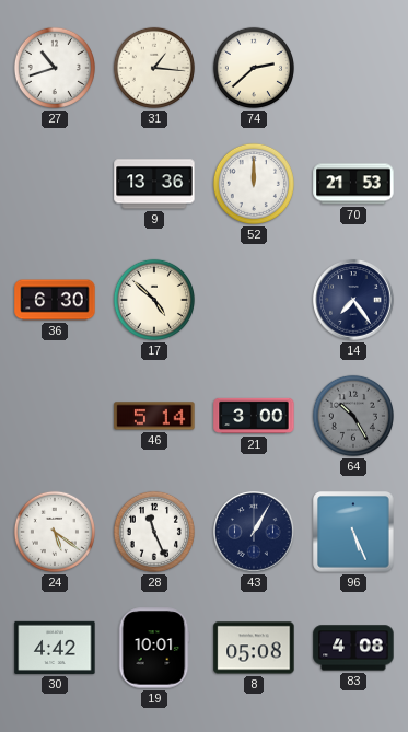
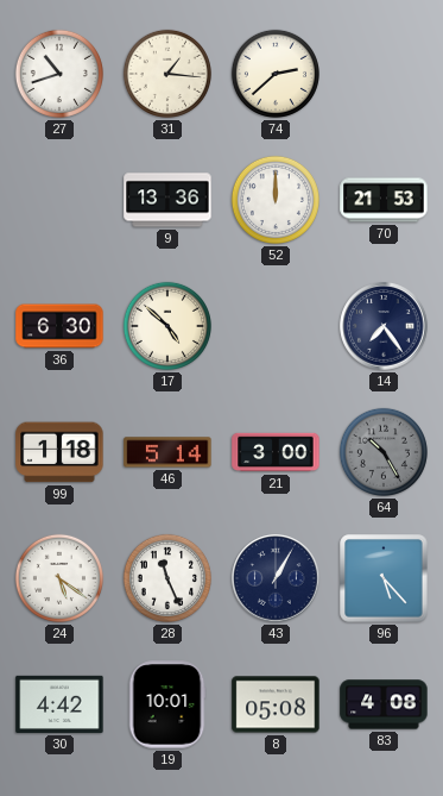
99: none -> 1:18
96: 5:26 -> 5:23
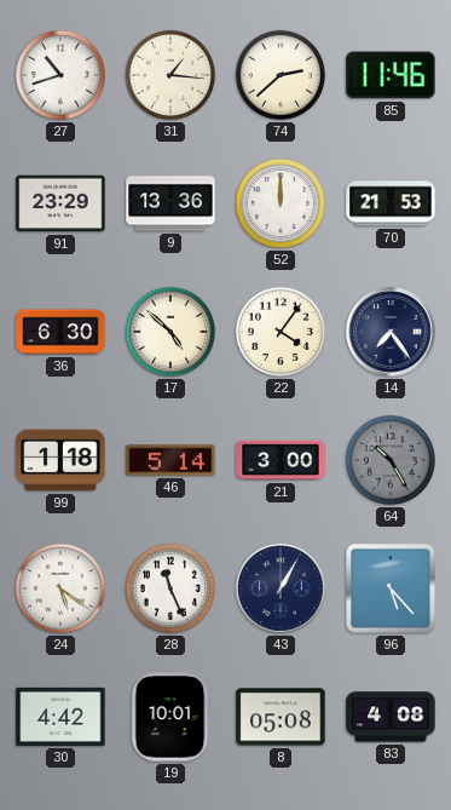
85: none -> 11:46
91: none -> 23:29
22: none -> 4:06
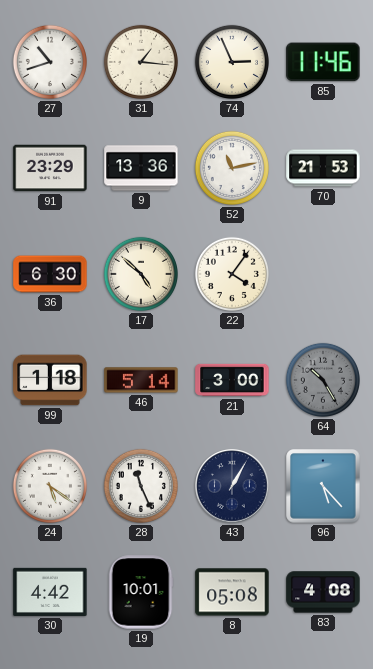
74: 2:38 -> 2:56
52: 12:00 -> 11:13
14: 7:24 -> none
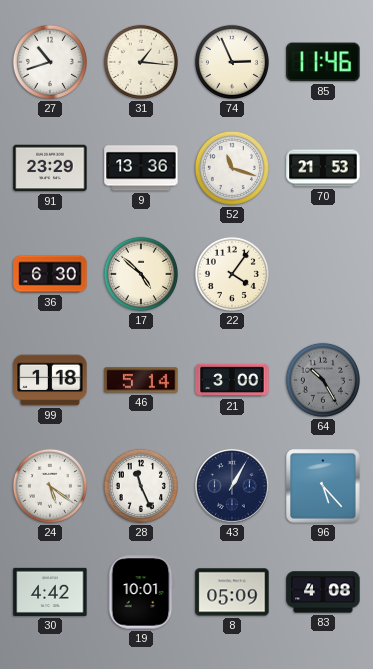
52: 11:13 -> 11:18
8: 05:08 -> 05:09
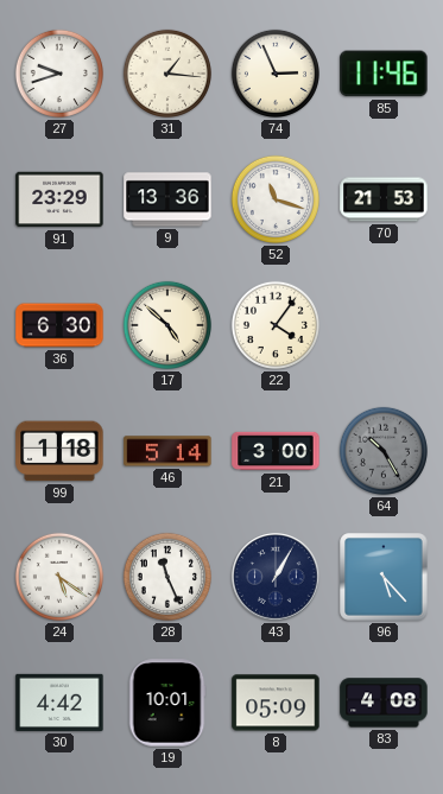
27: 10:42 -> 9:42
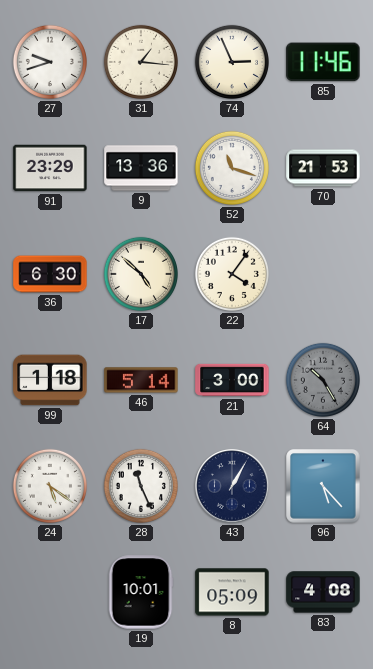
30: 4:42 -> none
